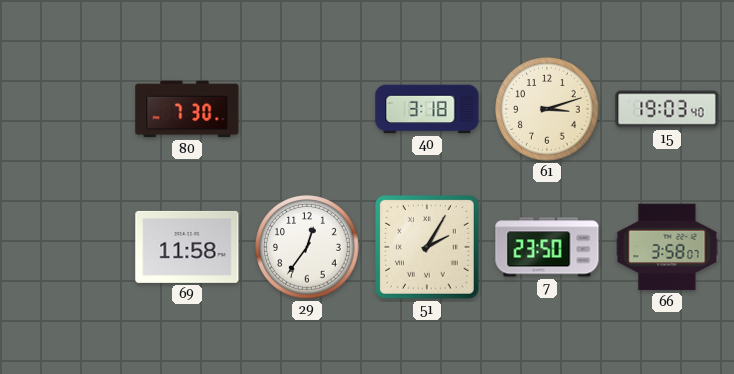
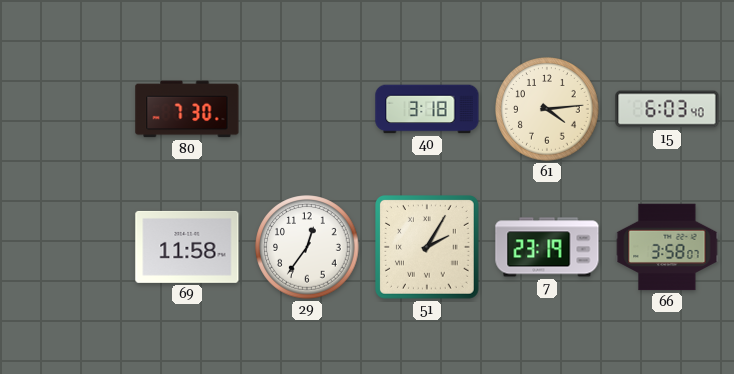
61: 3:12 -> 4:14
15: 19:03 -> 6:03
7: 23:50 -> 23:19
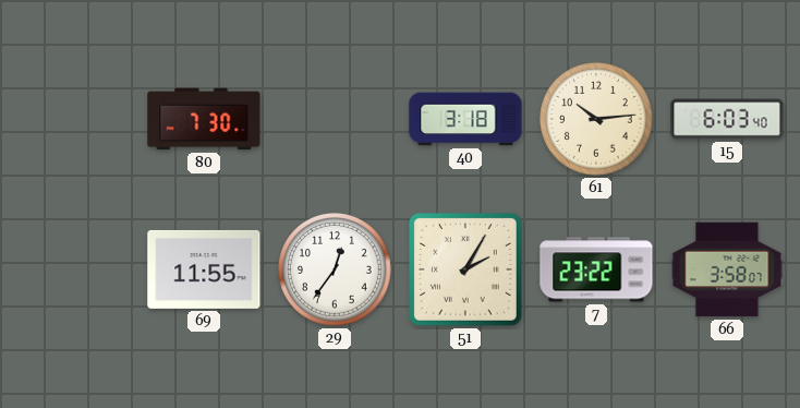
61: 4:14 -> 10:14
69: 11:58 -> 11:55
7: 23:19 -> 23:22
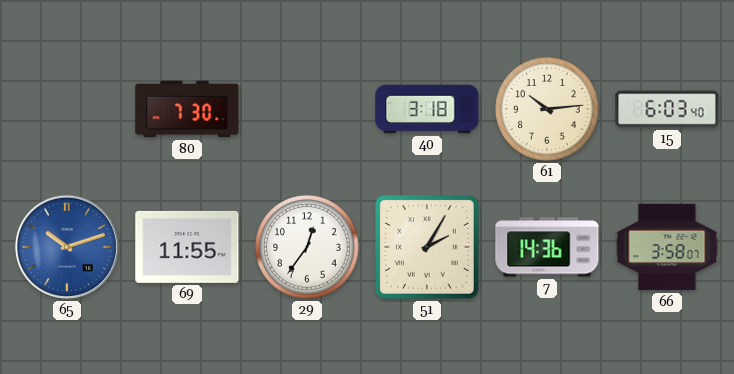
65: none -> 10:12
7: 23:22 -> 14:36
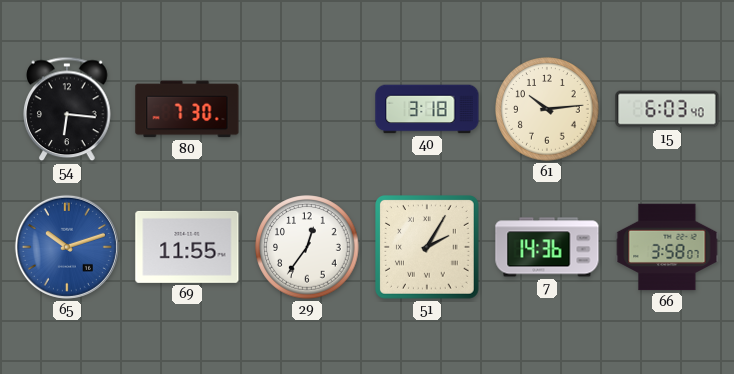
54: none -> 6:16
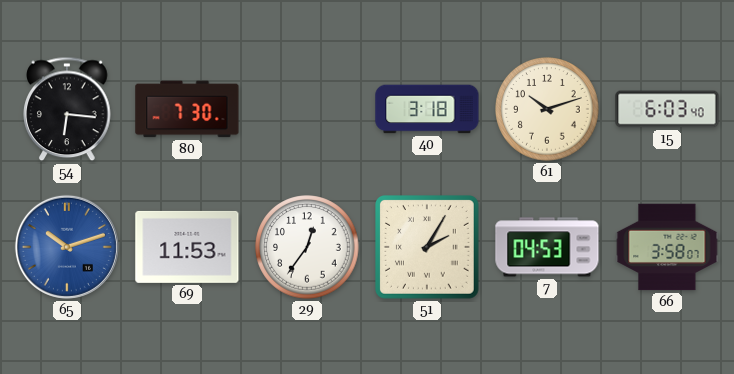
61: 10:14 -> 10:12
69: 11:55 -> 11:53
7: 14:36 -> 04:53
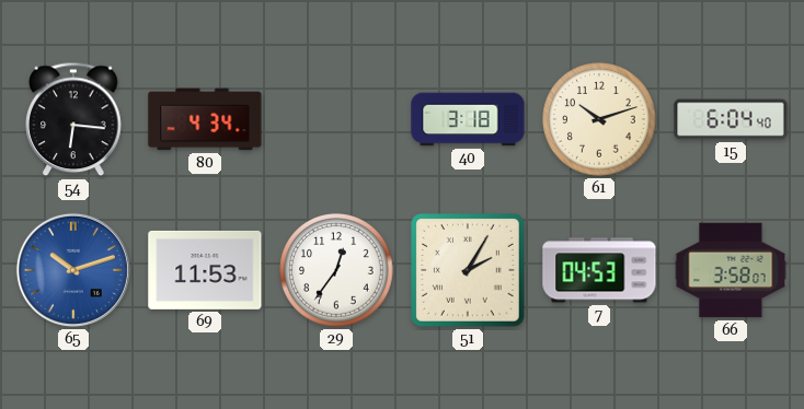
80: 7:30 -> 4:34
15: 6:03 -> 6:04
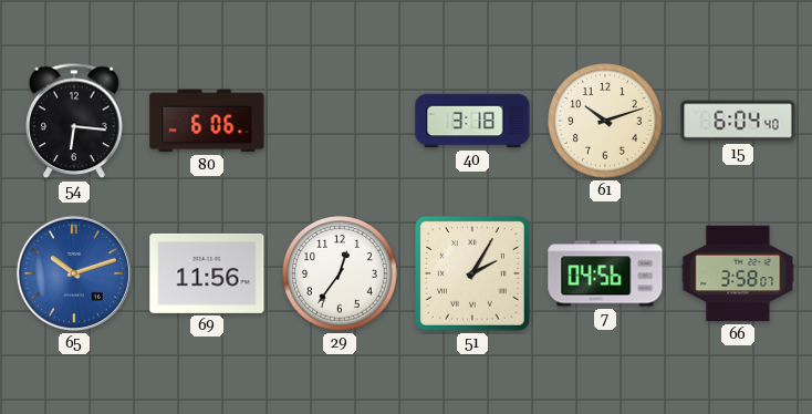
80: 4:34 -> 6:06
69: 11:53 -> 11:56
7: 04:53 -> 04:56
